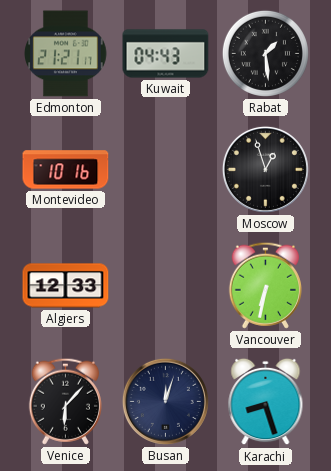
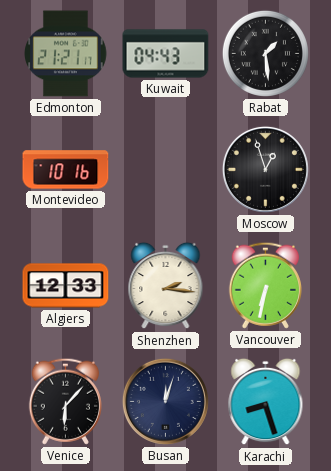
Shenzhen: none -> 2:16
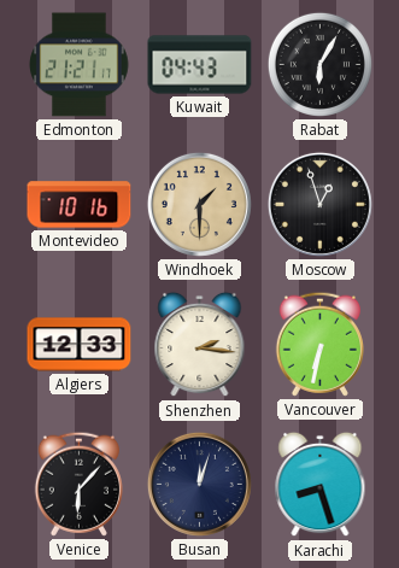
Rabat: 1:29 -> 6:05
Windhoek: none -> 1:30
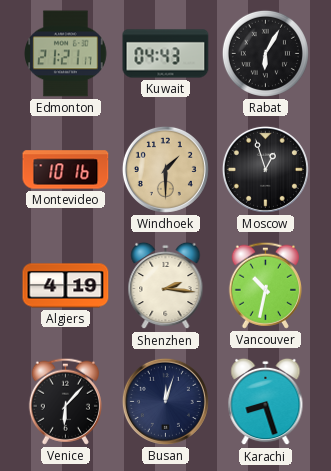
Algiers: 12:33 -> 4:19
Vancouver: 6:32 -> 10:32
